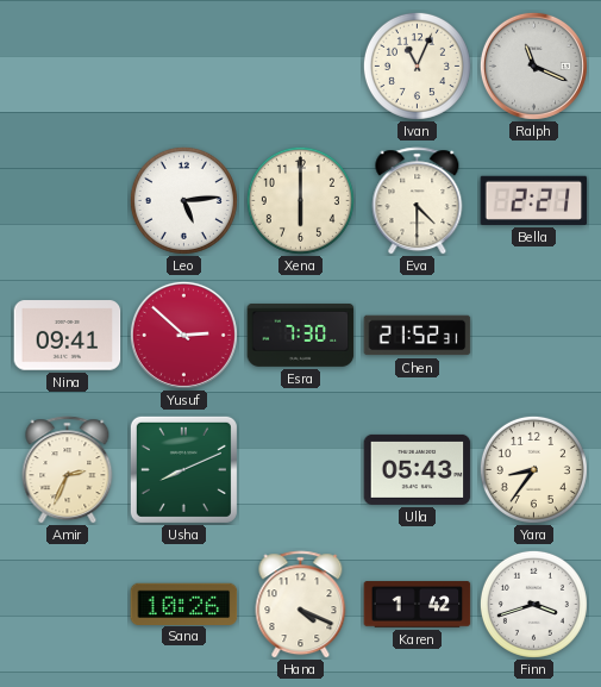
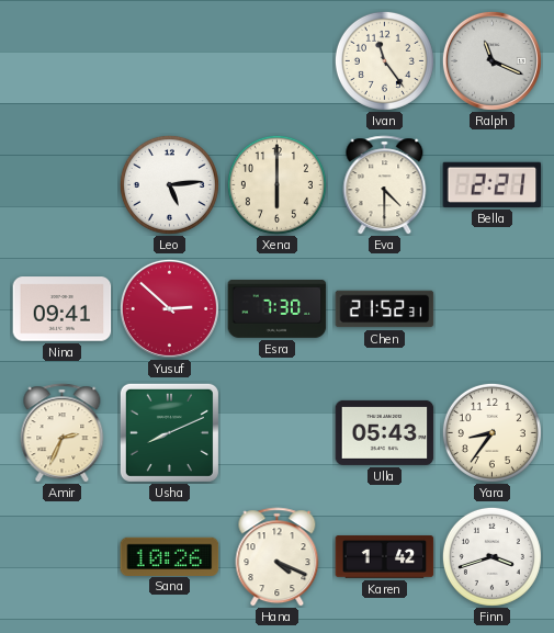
Ivan: 11:04 -> 11:24
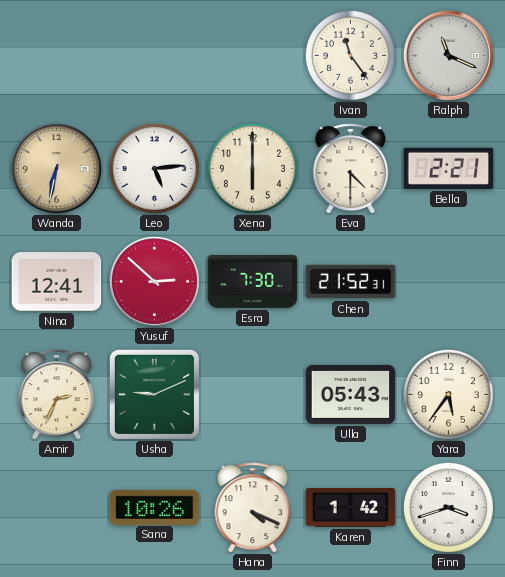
Wanda: none -> 6:32
Nina: 09:41 -> 12:41
Usha: 8:11 -> 9:11
Yara: 8:36 -> 5:36
